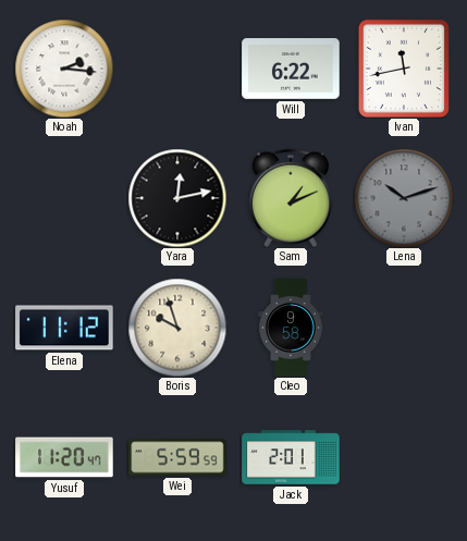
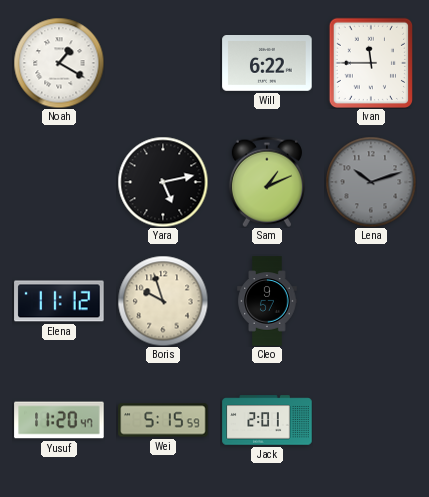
Noah: 2:16 -> 1:20
Ivan: 11:43 -> 11:45
Yara: 12:13 -> 5:13
Cleo: 9:58 -> 9:57
Wei: 5:59 -> 5:15
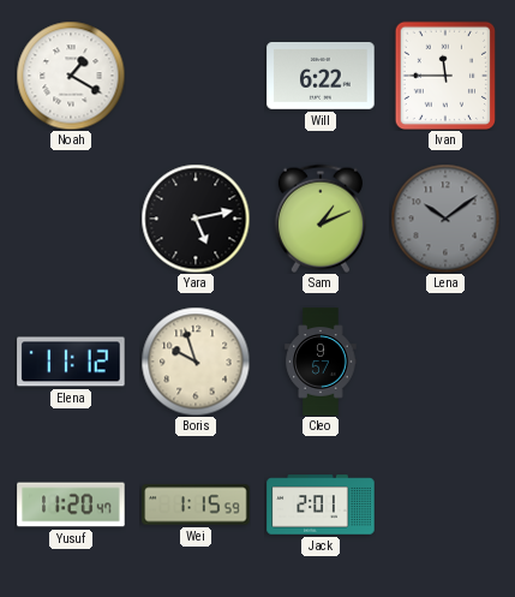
Lena: 10:12 -> 10:09
Wei: 5:15 -> 1:15
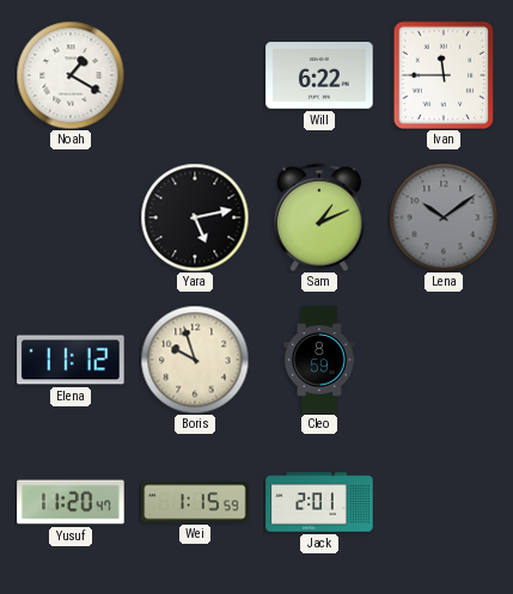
Cleo: 9:57 -> 8:59
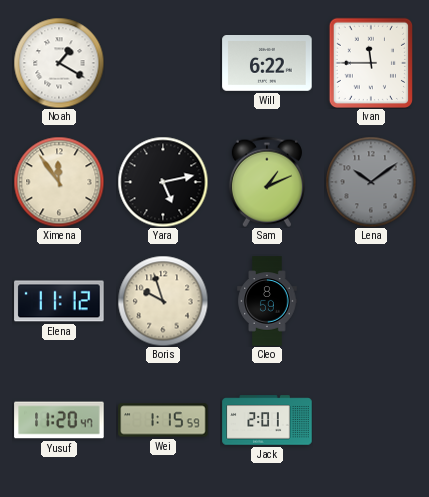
Ximena: none -> 11:54
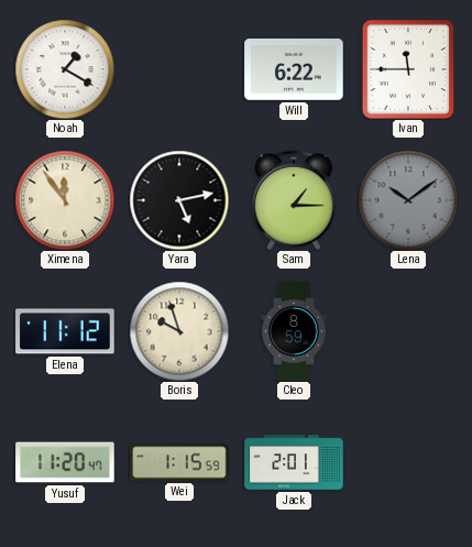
Sam: 1:11 -> 1:15
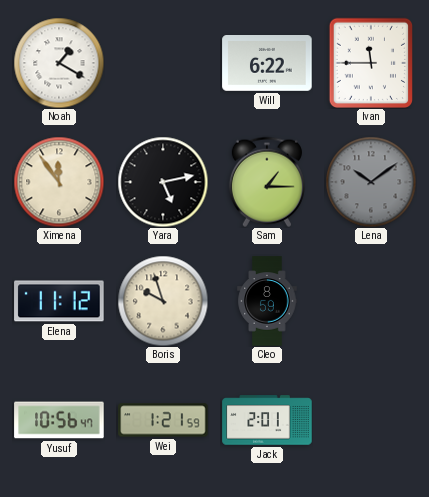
Yusuf: 11:20 -> 10:56
Wei: 1:15 -> 1:21
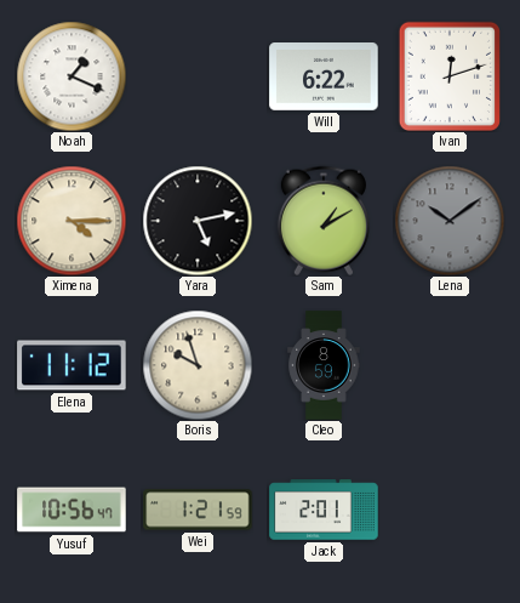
Noah: 1:20 -> 1:19
Ivan: 11:45 -> 12:12
Ximena: 11:54 -> 4:15
Sam: 1:15 -> 1:10
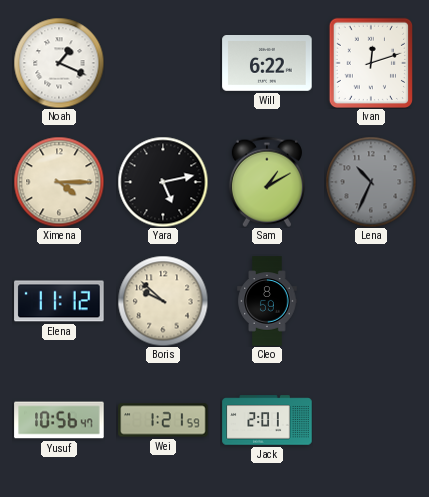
Lena: 10:09 -> 10:34
Boris: 9:57 -> 9:52
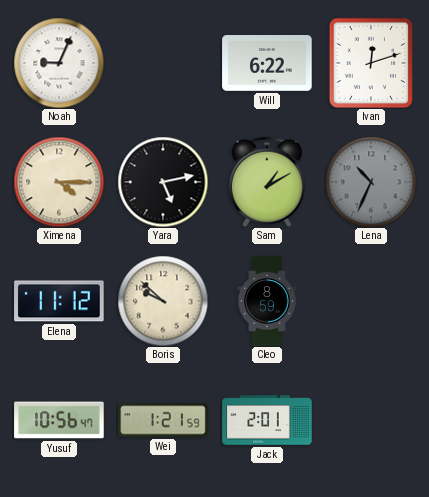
Noah: 1:19 -> 9:04
